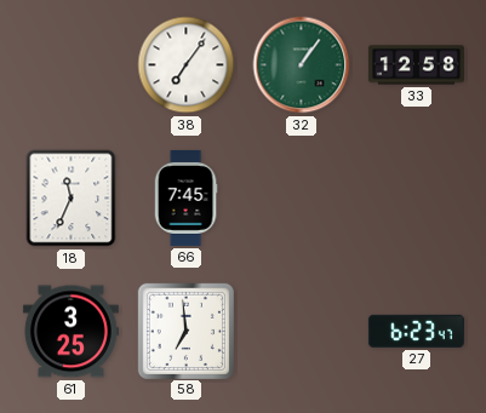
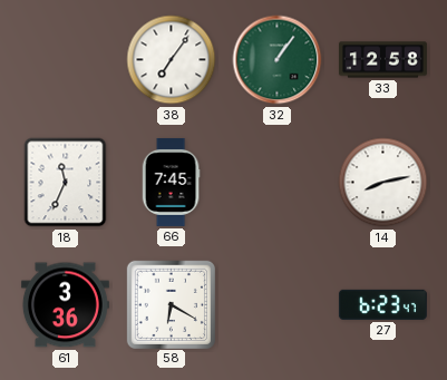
14: none -> 8:13
61: 3:25 -> 3:36
58: 6:59 -> 6:20
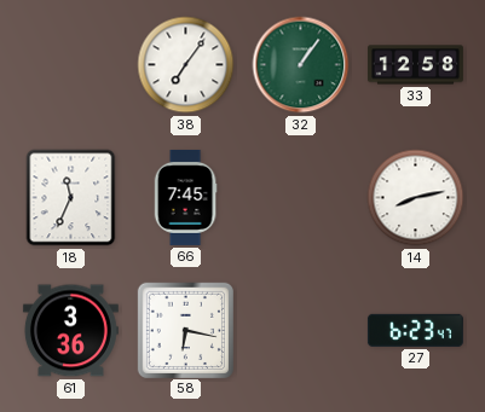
58: 6:20 -> 6:17
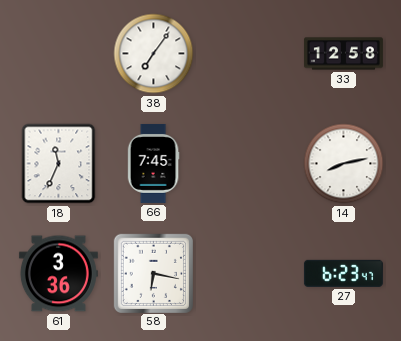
32: 1:06 -> none
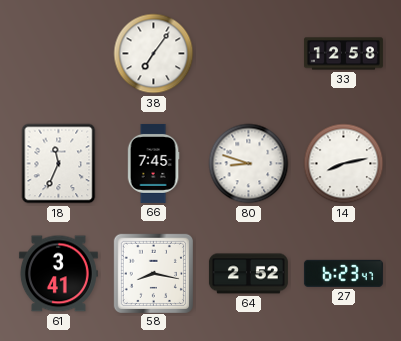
80: none -> 8:48
61: 3:36 -> 3:41
58: 6:17 -> 8:17
64: none -> 2:52
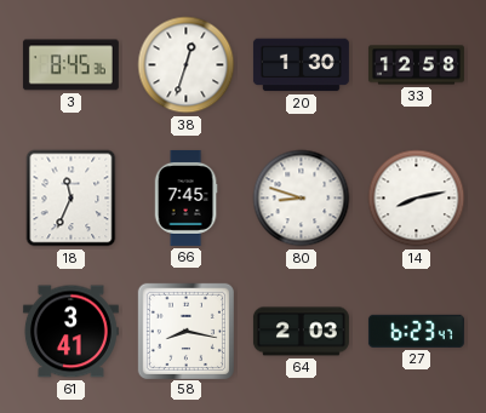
3: none -> 8:45
38: 7:06 -> 12:33
20: none -> 1:30
64: 2:52 -> 2:03
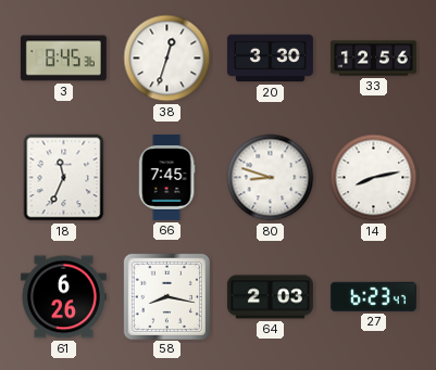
20: 1:30 -> 3:30
33: 12:58 -> 12:56
61: 3:41 -> 6:26
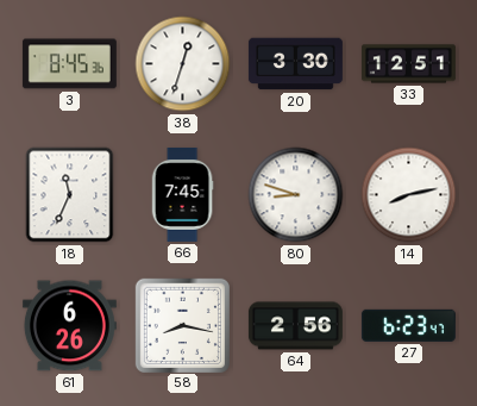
33: 12:56 -> 12:51
64: 2:03 -> 2:56
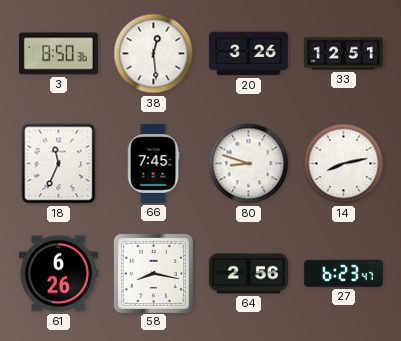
3: 8:45 -> 8:50
38: 12:33 -> 12:29
20: 3:30 -> 3:26
